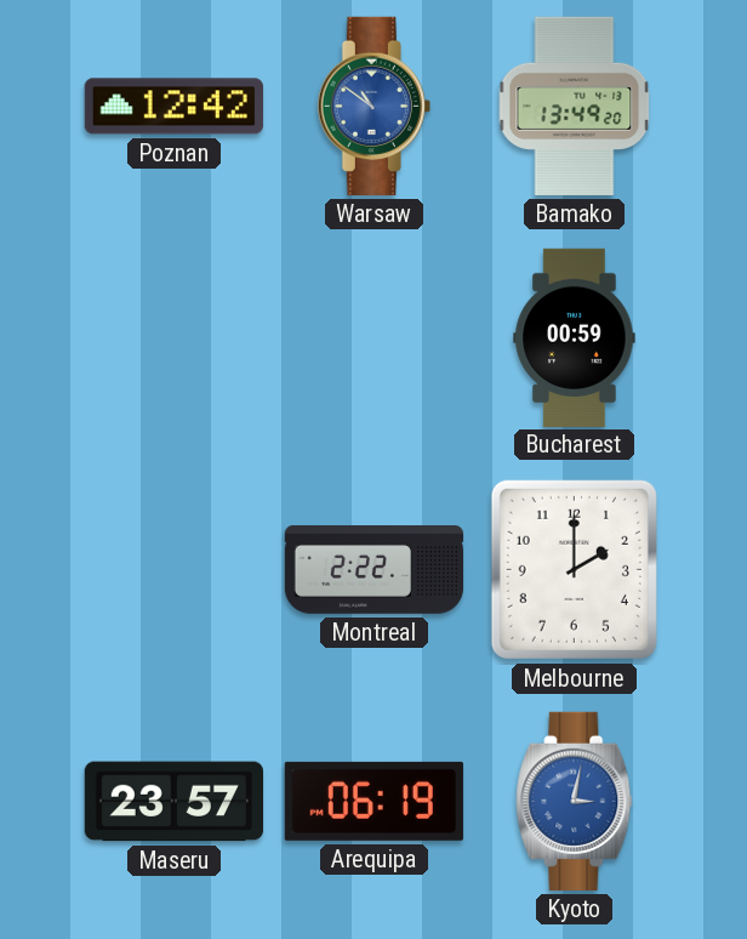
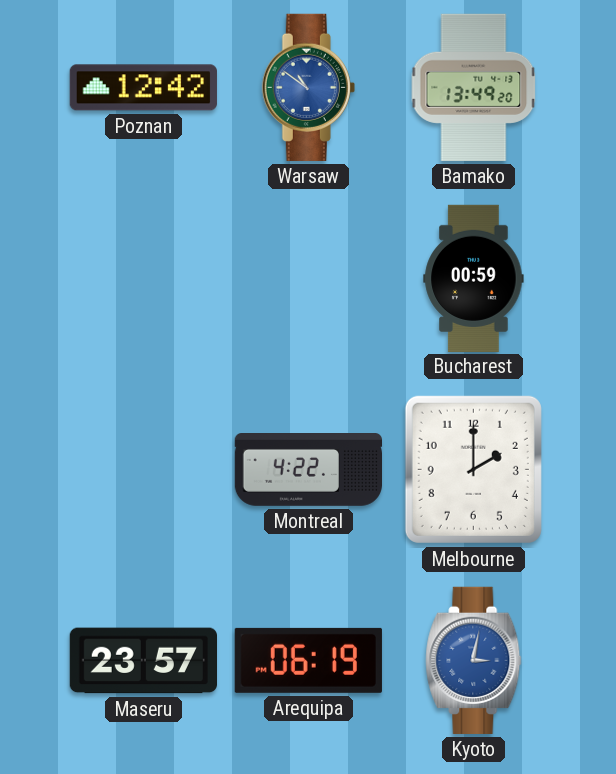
Montreal: 2:22 -> 4:22
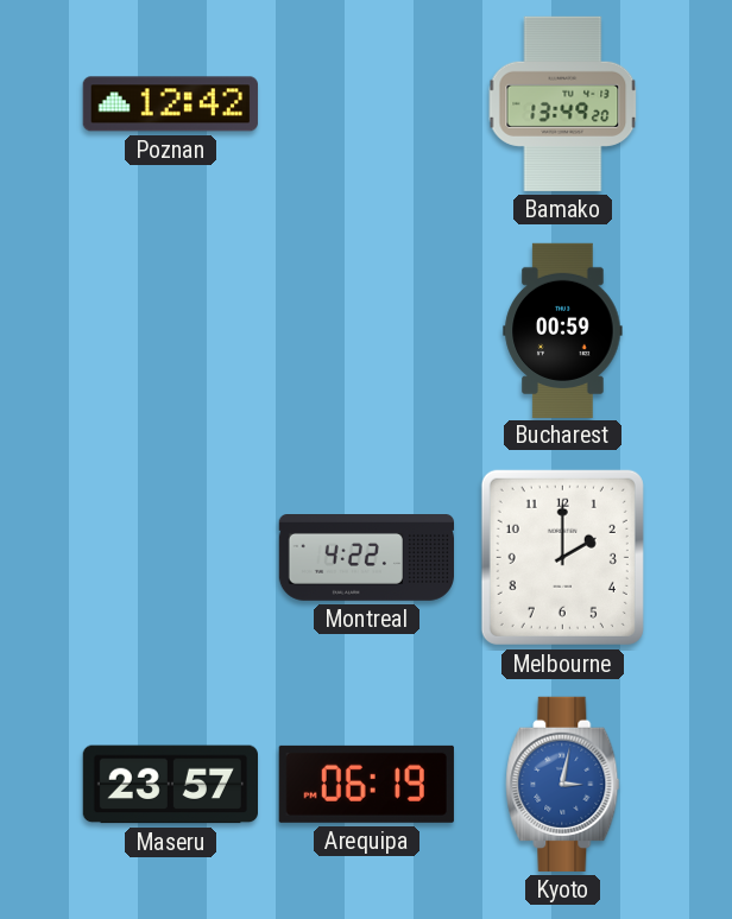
Warsaw: 10:51 -> none
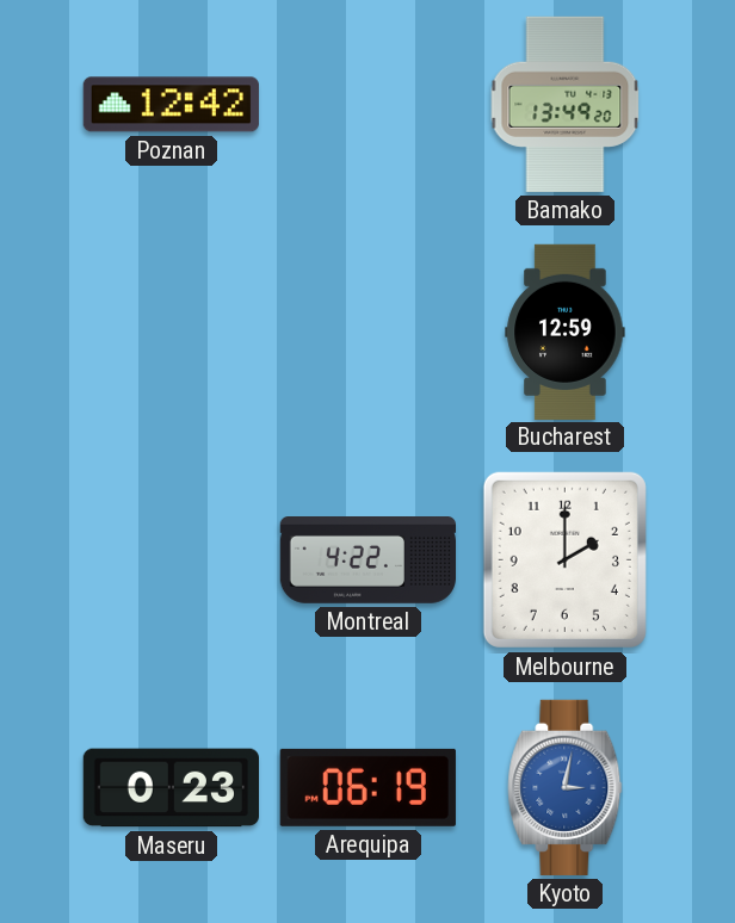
Bucharest: 00:59 -> 12:59
Maseru: 23:57 -> 0:23
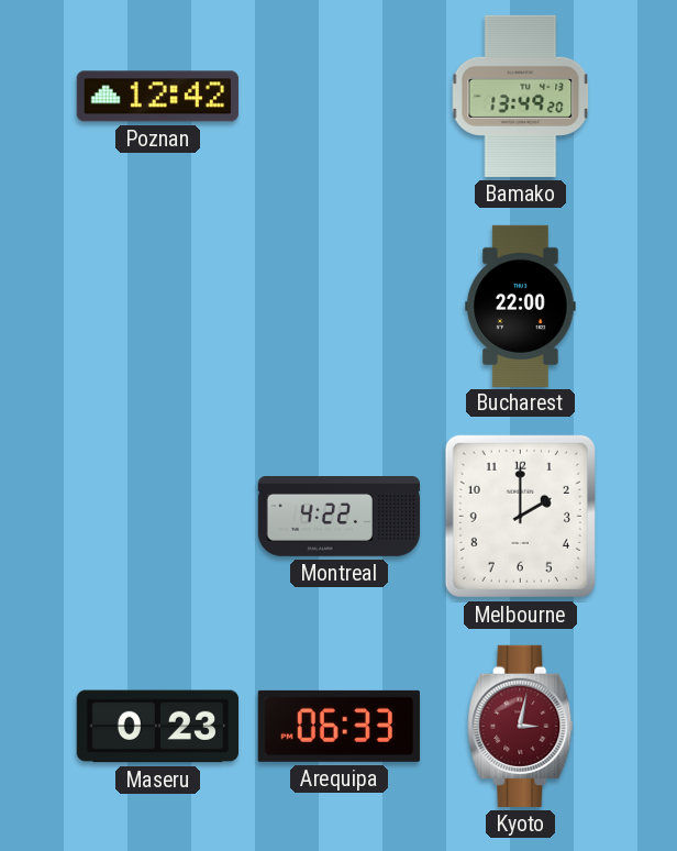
Bucharest: 12:59 -> 22:00
Arequipa: 06:19 -> 06:33
Kyoto dial: blue -> burgundy
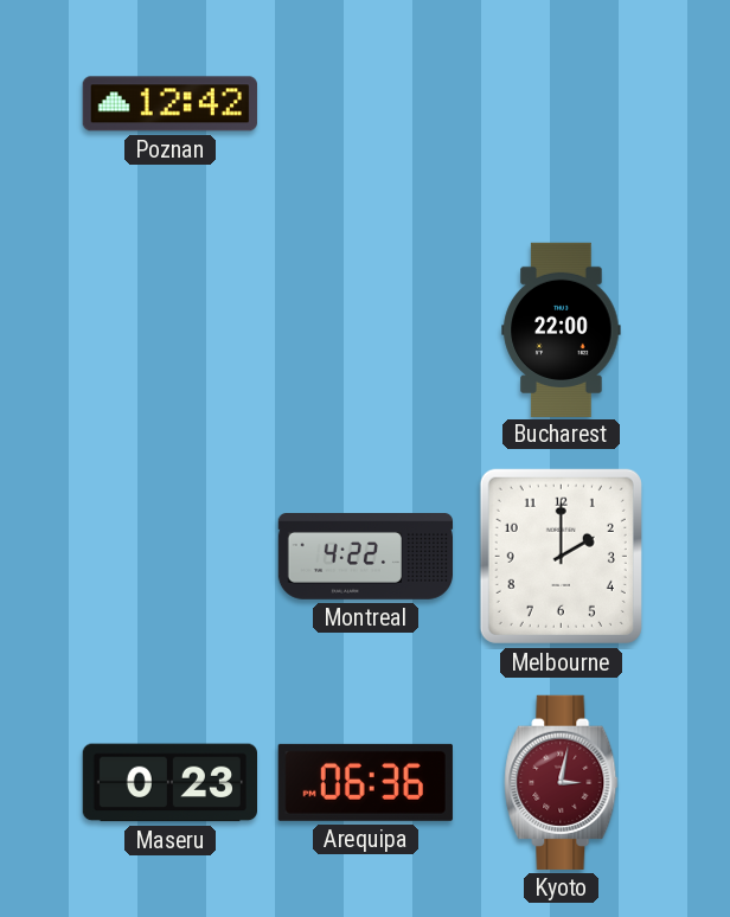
Bamako: 13:49 -> none
Arequipa: 06:33 -> 06:36
